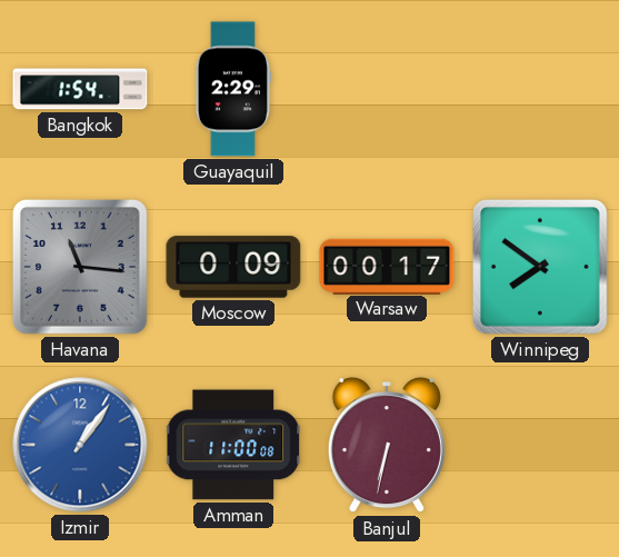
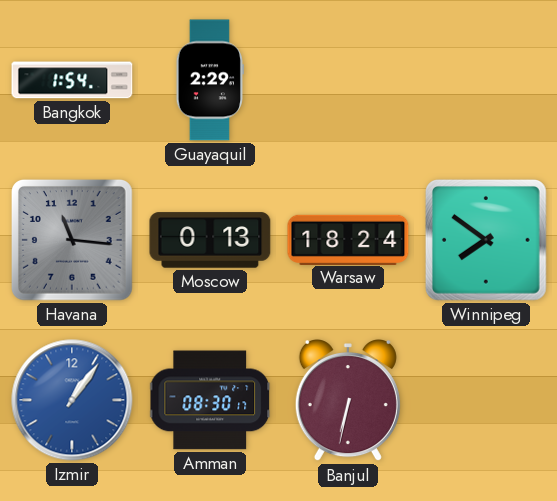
Moscow: 0:09 -> 0:13
Warsaw: 00:17 -> 18:24
Amman: 11:00 -> 08:30
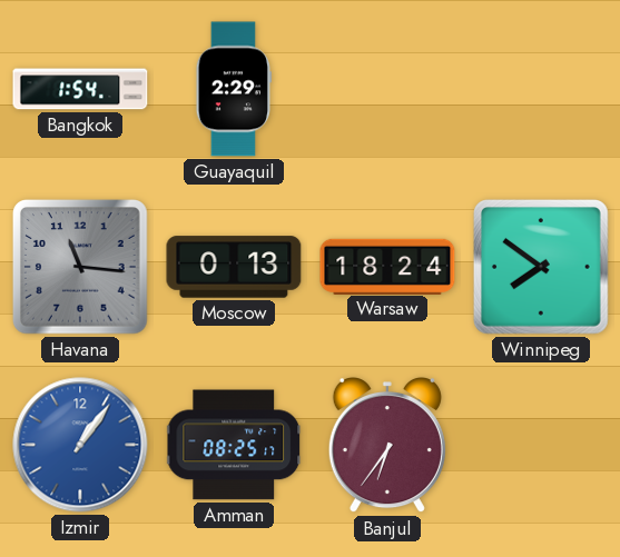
Amman: 08:30 -> 08:25
Banjul: 6:32 -> 6:36
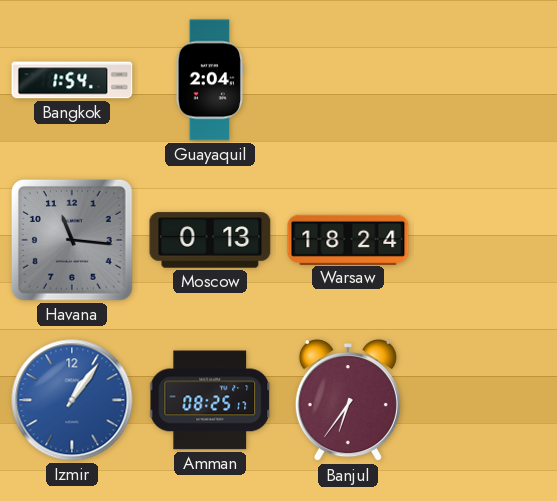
Guayaquil: 2:29 -> 2:04
Winnipeg: 7:51 -> none
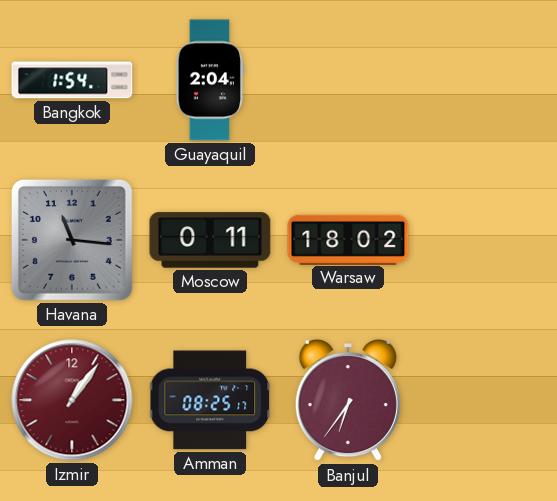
Moscow: 0:13 -> 0:11
Warsaw: 18:24 -> 18:02
Izmir dial: blue -> burgundy
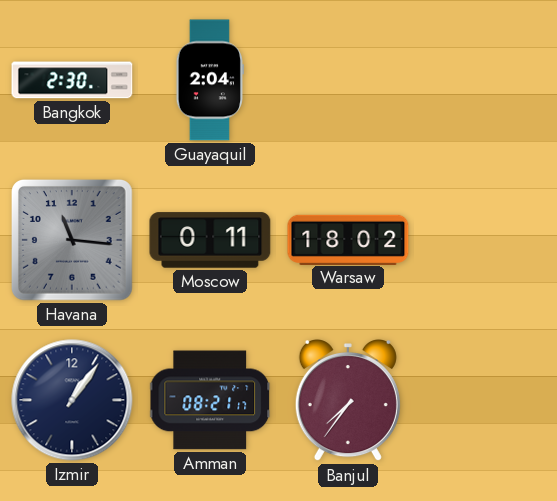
Bangkok: 1:54 -> 2:30
Izmir dial: burgundy -> navy
Amman: 08:25 -> 08:21
Banjul: 6:36 -> 7:36
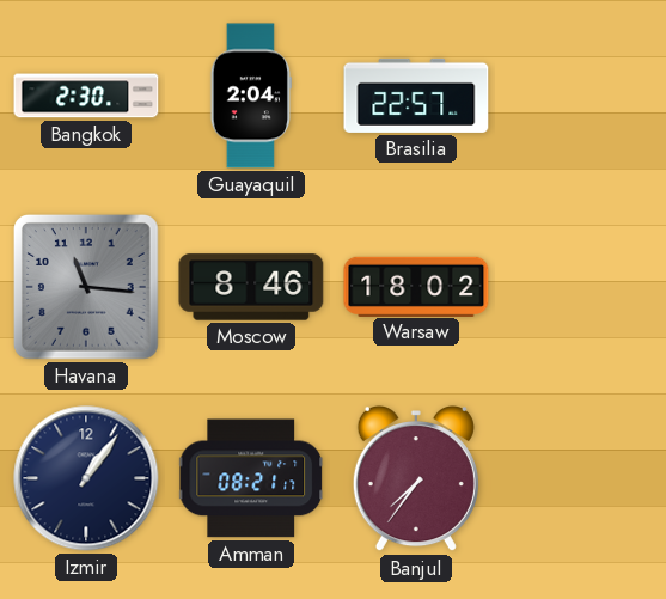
Brasilia: none -> 22:57
Moscow: 0:11 -> 8:46
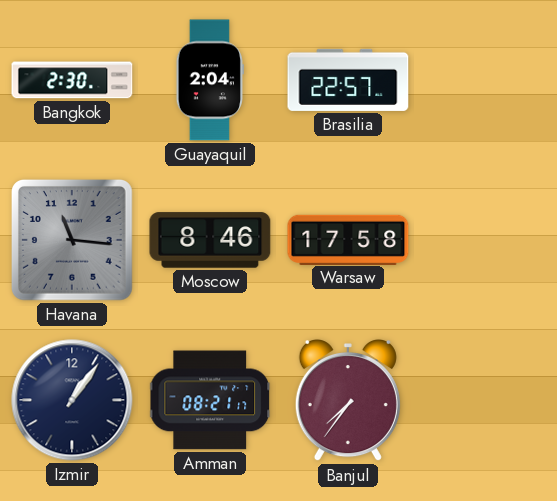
Warsaw: 18:02 -> 17:58
